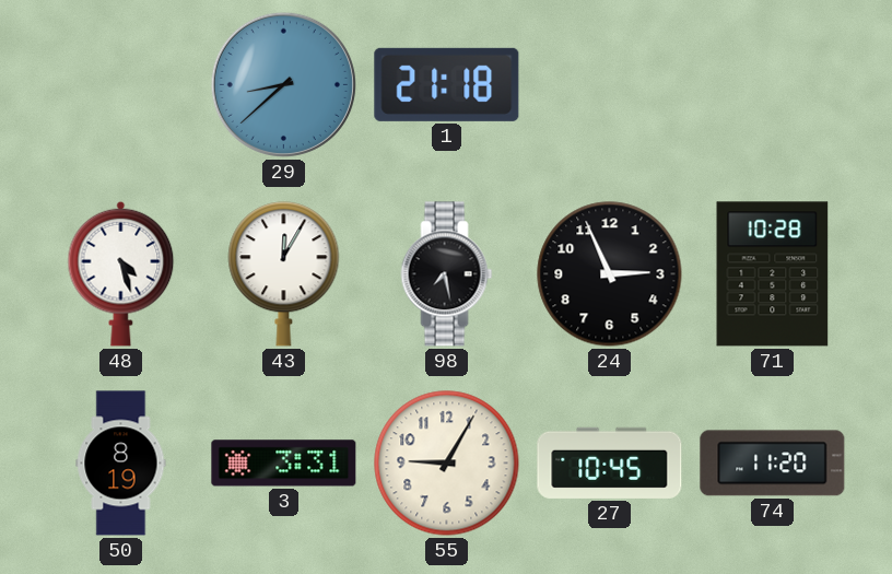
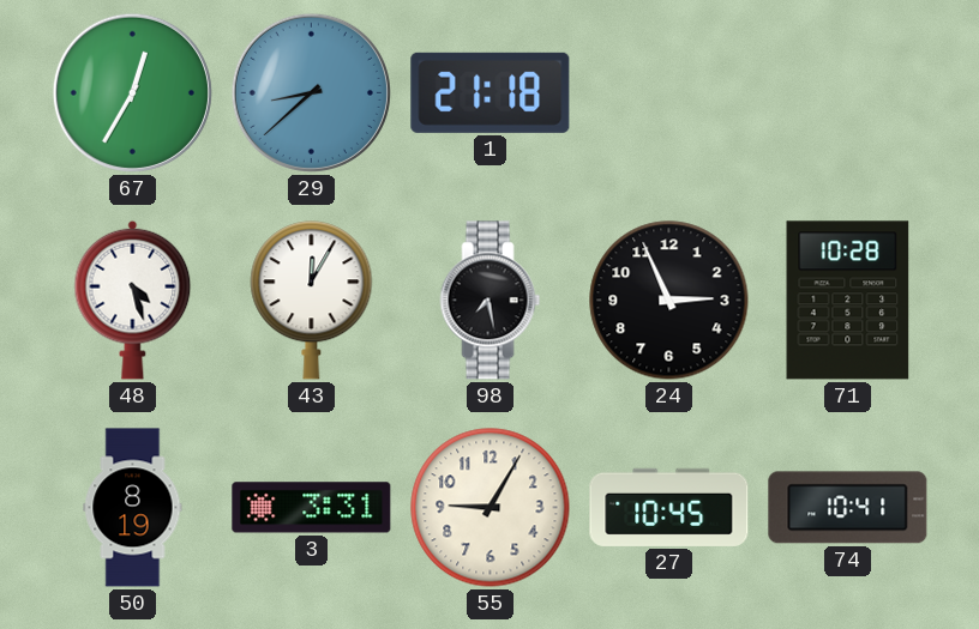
67: none -> 12:35
74: 11:20 -> 10:41
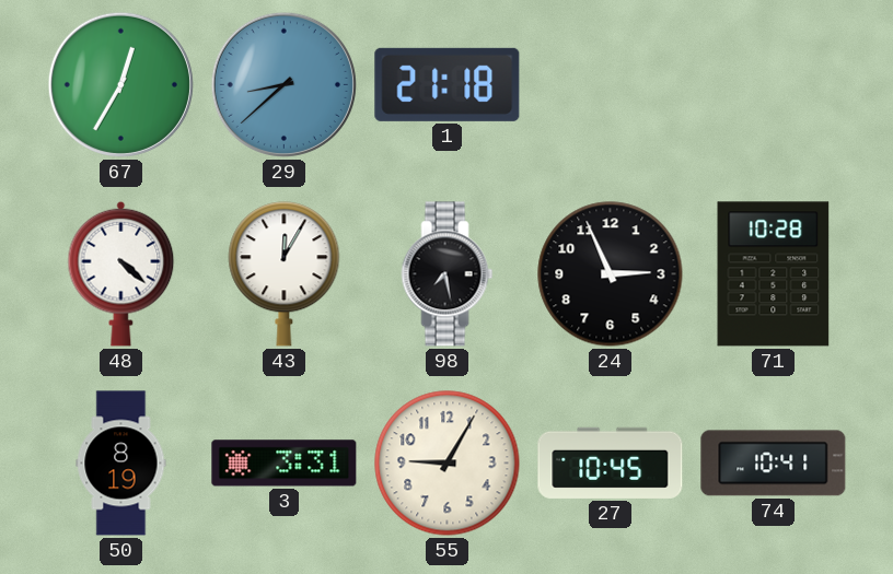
48: 4:27 -> 4:22
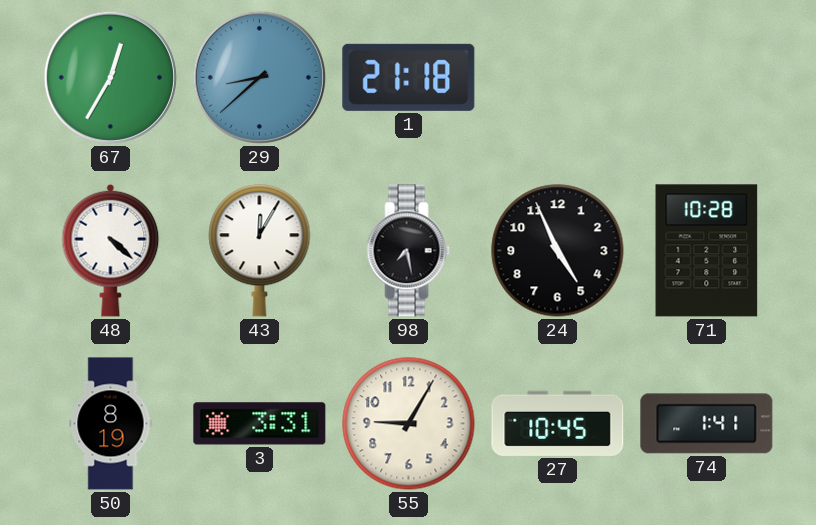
24: 2:56 -> 4:56
74: 10:41 -> 1:41
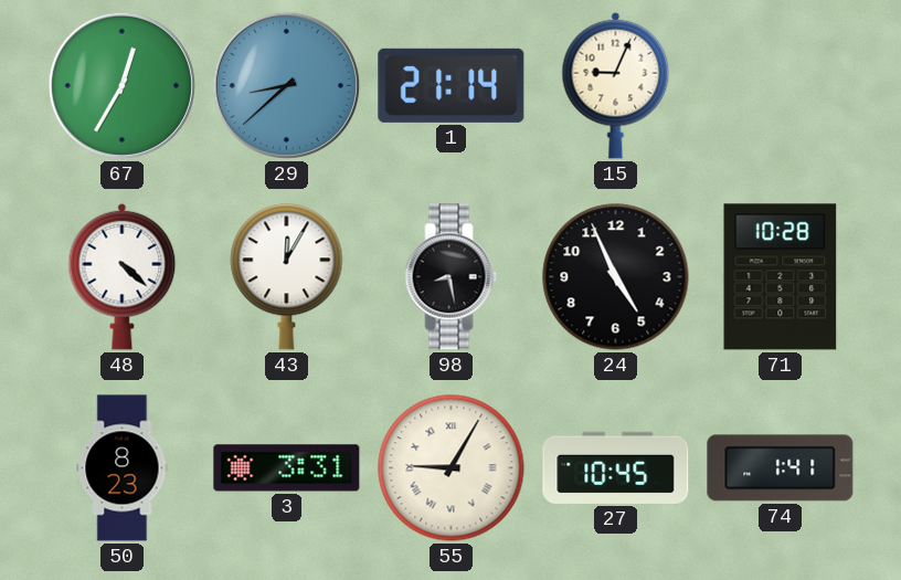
1: 21:18 -> 21:14
15: none -> 9:04
98: 7:28 -> 8:28
50: 8:19 -> 8:23
55 numerals: Arabic -> Roman
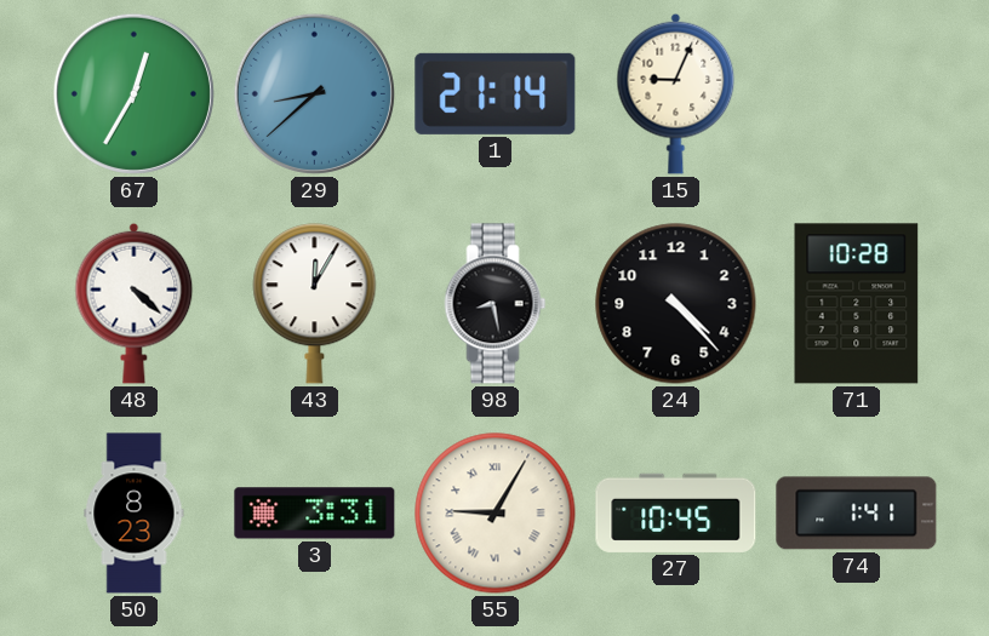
24: 4:56 -> 4:23
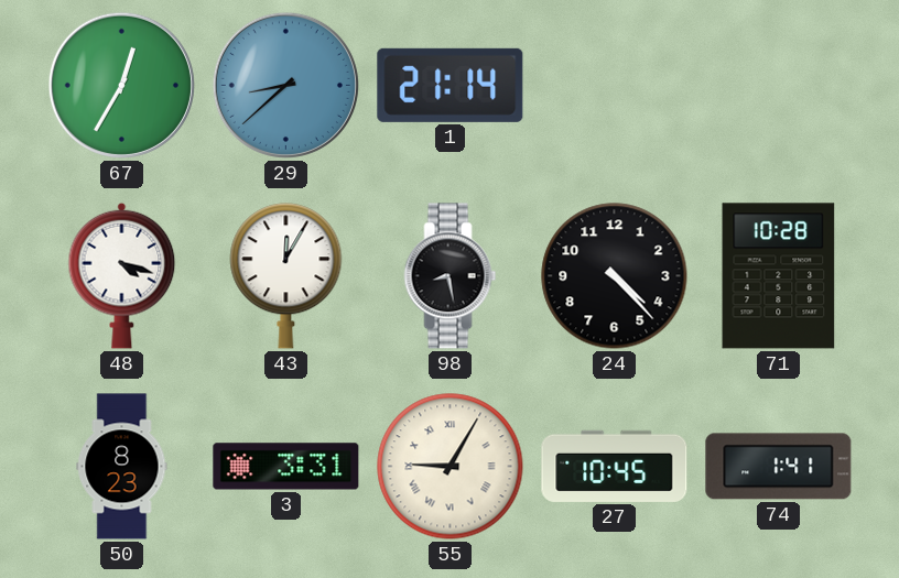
15: 9:04 -> none
48: 4:22 -> 4:18
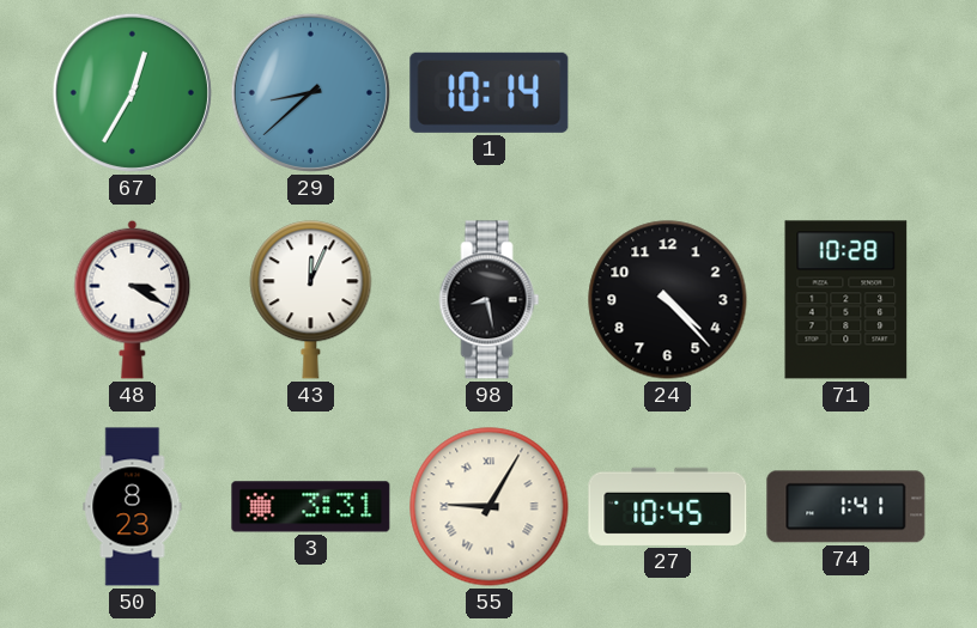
1: 21:14 -> 10:14
48: 4:18 -> 3:20
43: 12:05 -> 12:04
